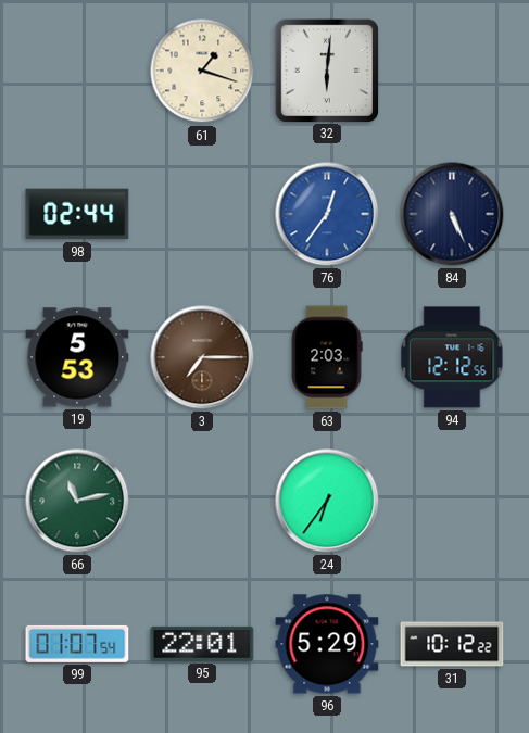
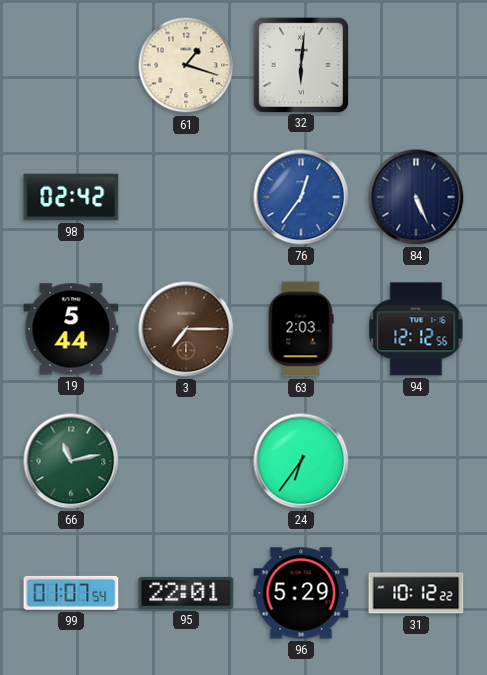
98: 02:44 -> 02:42
19: 5:53 -> 5:44
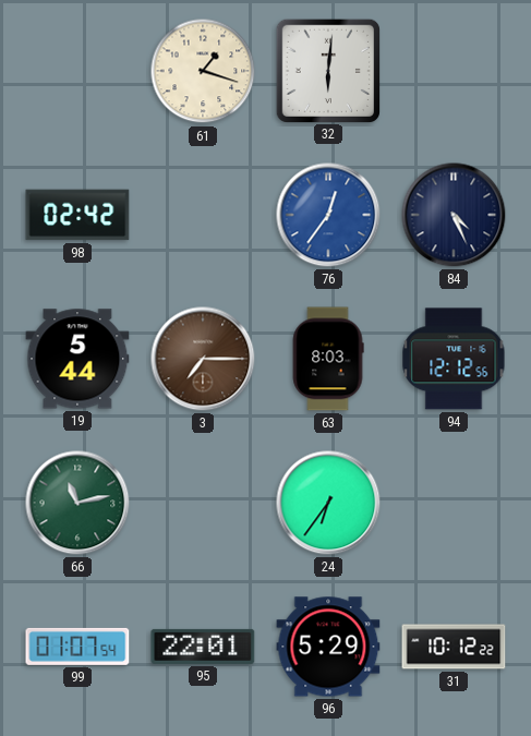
84: 5:26 -> 4:26
63: 2:03 -> 8:03
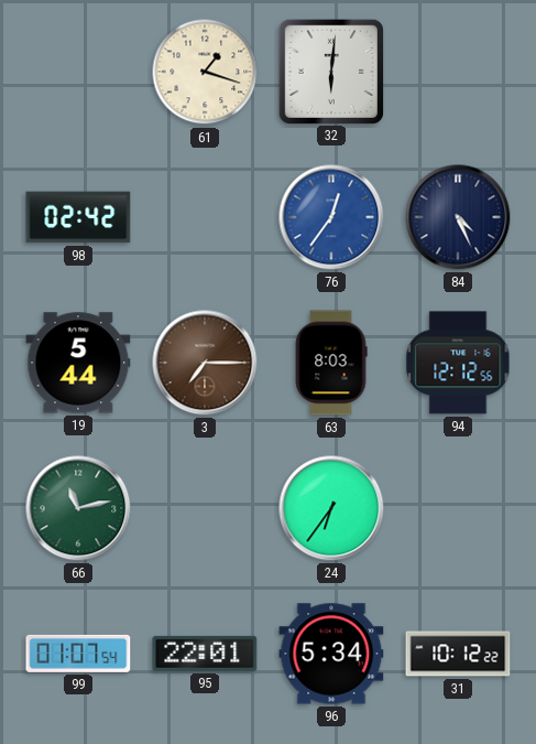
96: 5:29 -> 5:34
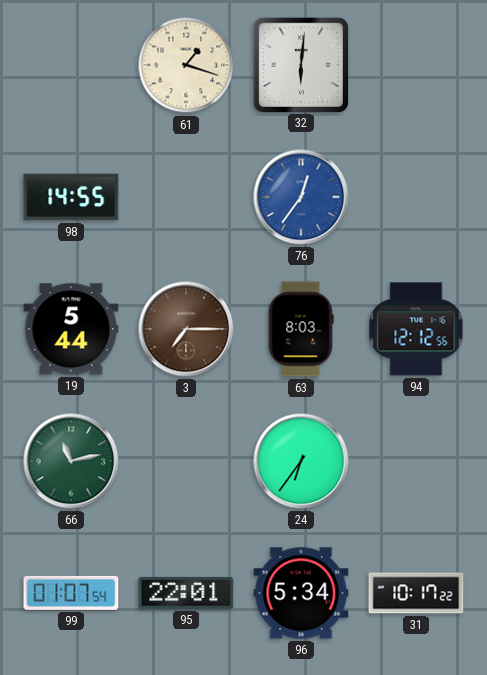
98: 02:42 -> 14:55
84: 4:26 -> none
31: 10:12 -> 10:17
